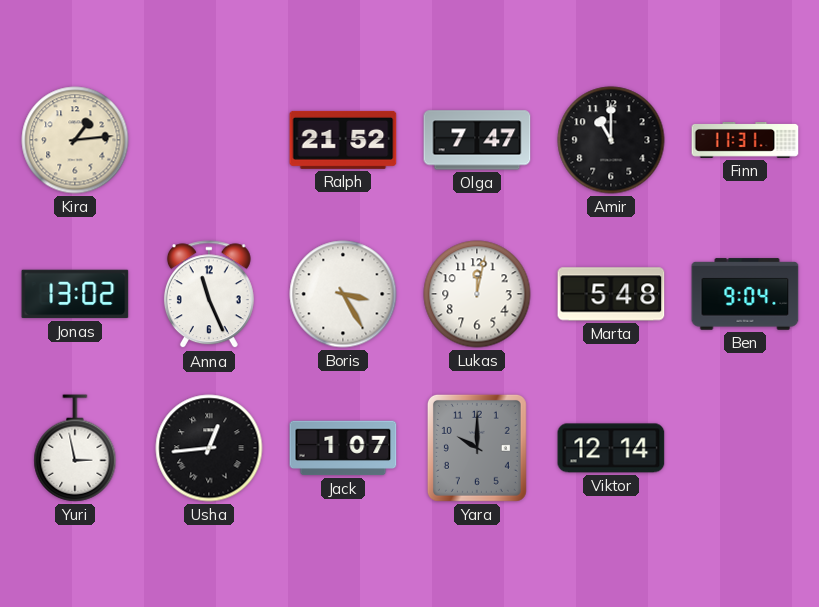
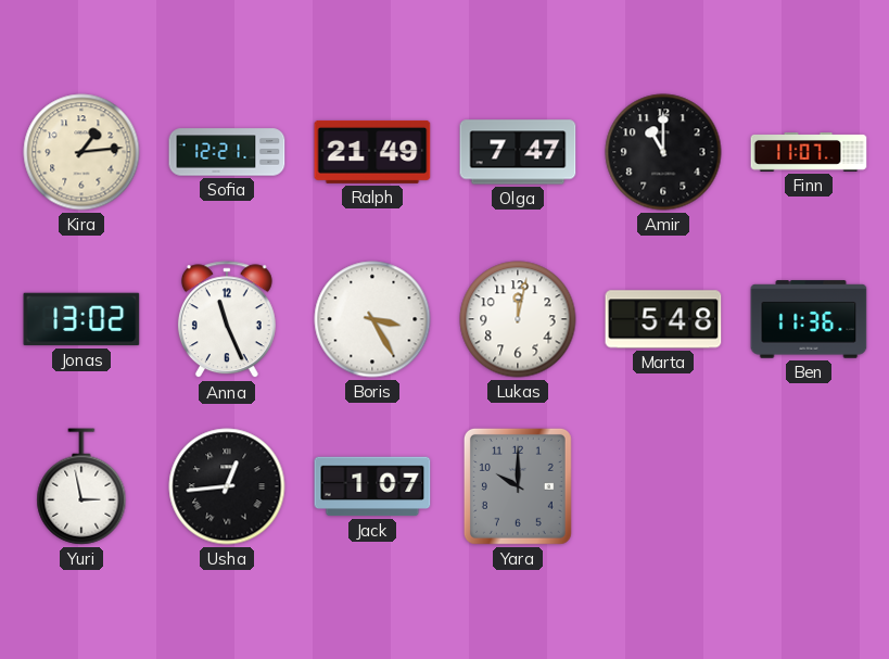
Sofia: none -> 12:21
Ralph: 21:52 -> 21:49
Finn: 11:31 -> 11:07
Ben: 9:04 -> 11:36
Viktor: 12:14 -> none
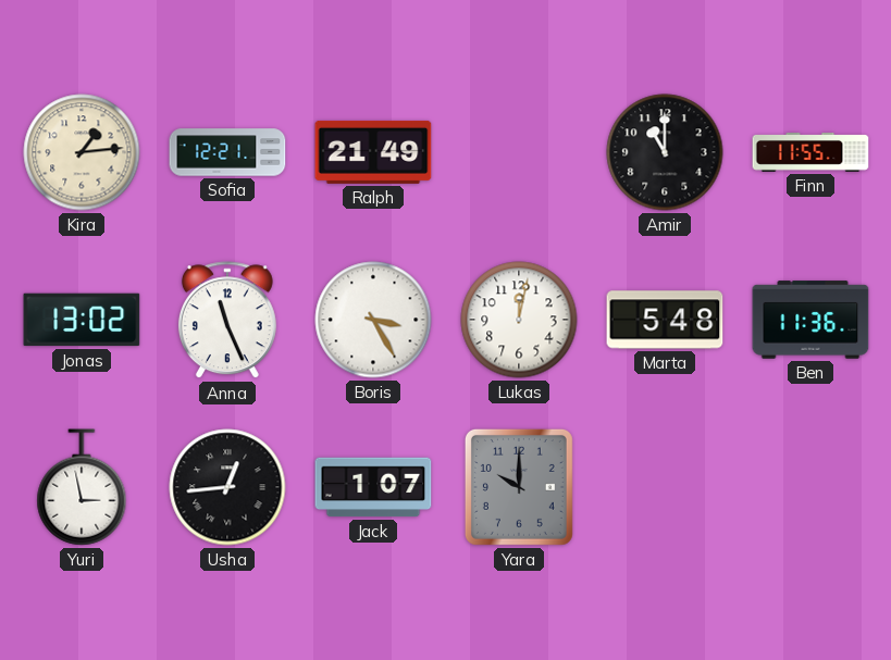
Olga: 7:47 -> none
Finn: 11:07 -> 11:55
